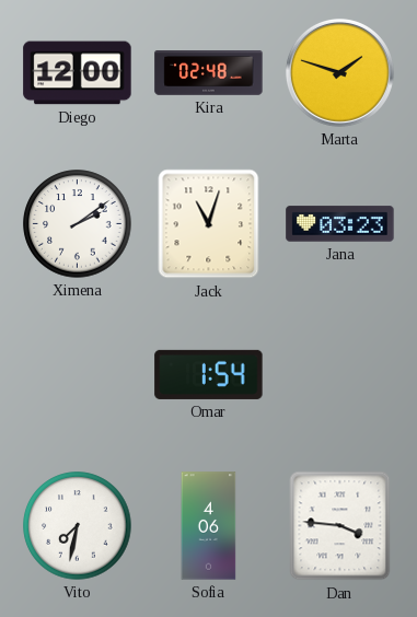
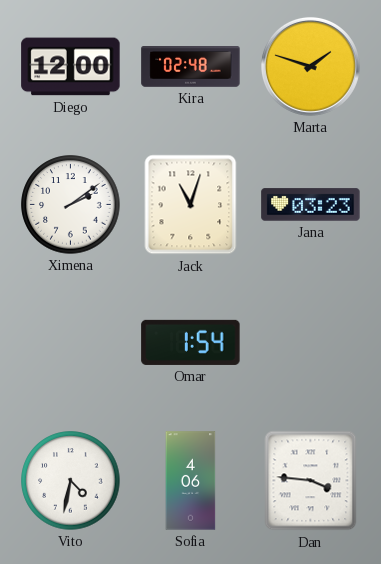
Vito: 7:32 -> 4:32
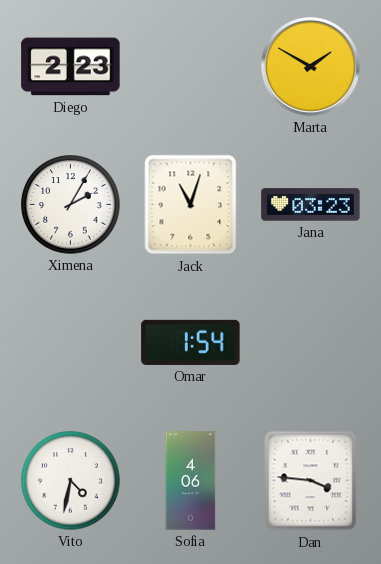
Diego: 12:00 -> 2:23
Kira: 02:48 -> none
Marta: 1:48 -> 1:50
Ximena: 2:09 -> 2:05
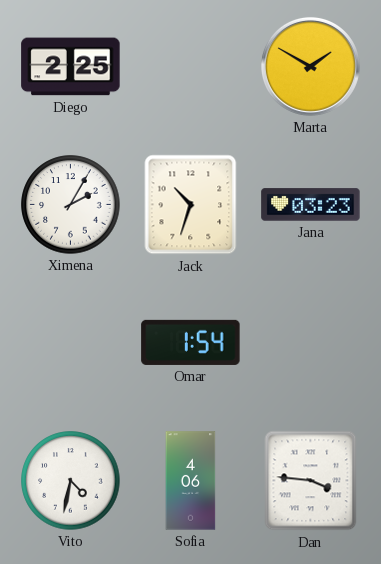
Diego: 2:23 -> 2:25
Jack: 11:03 -> 10:33
